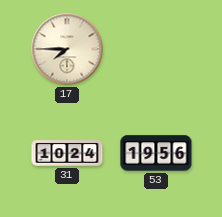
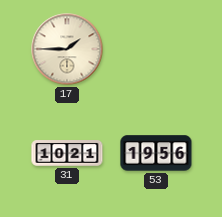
17: 7:45 -> 1:45
31: 10:24 -> 10:21
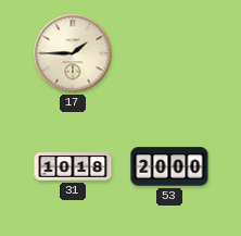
31: 10:21 -> 10:18
53: 19:56 -> 20:00
